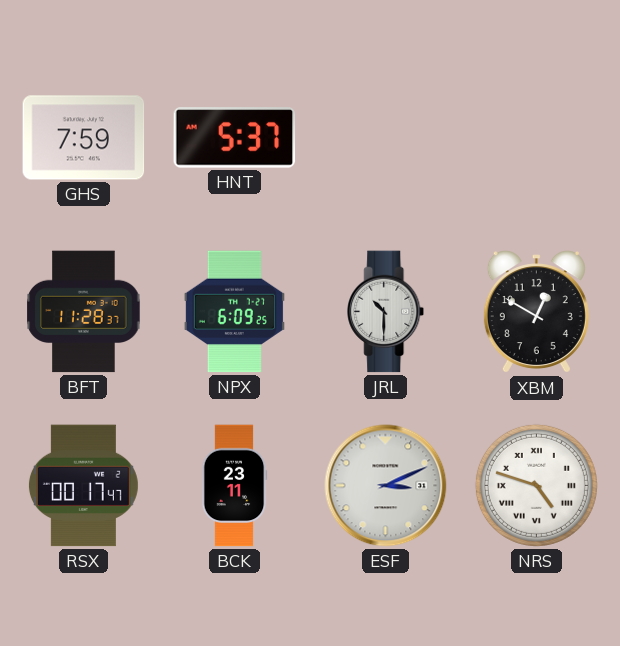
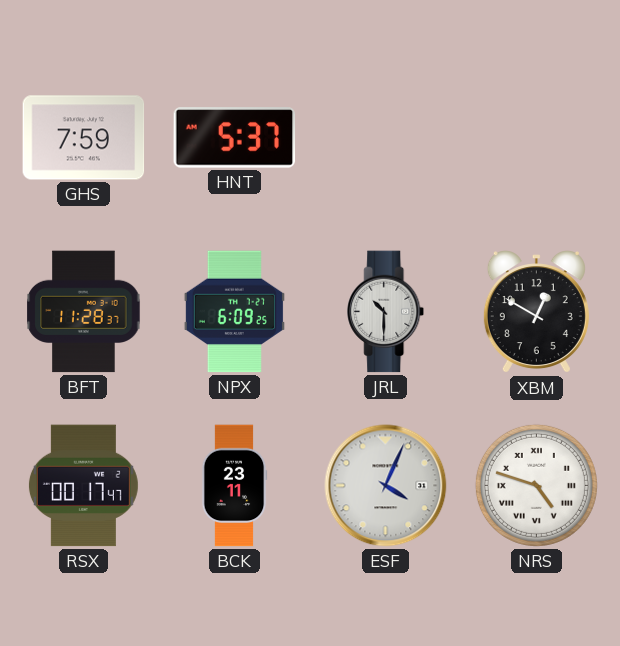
ESF: 3:11 -> 4:04
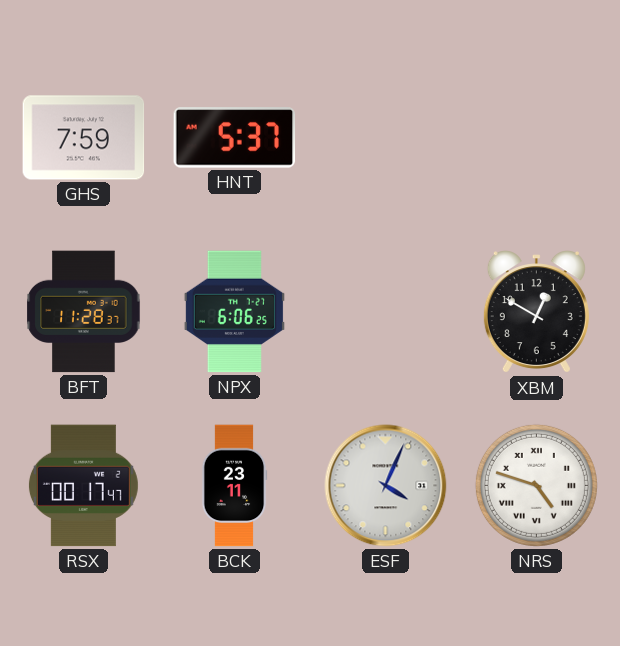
NPX: 6:09 -> 6:06
JRL: 10:30 -> none
